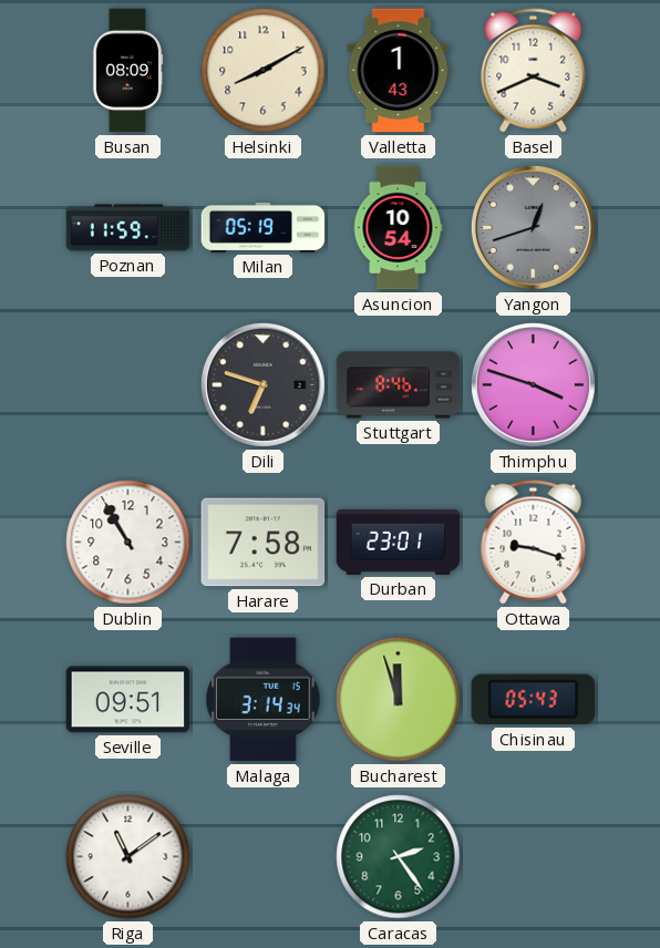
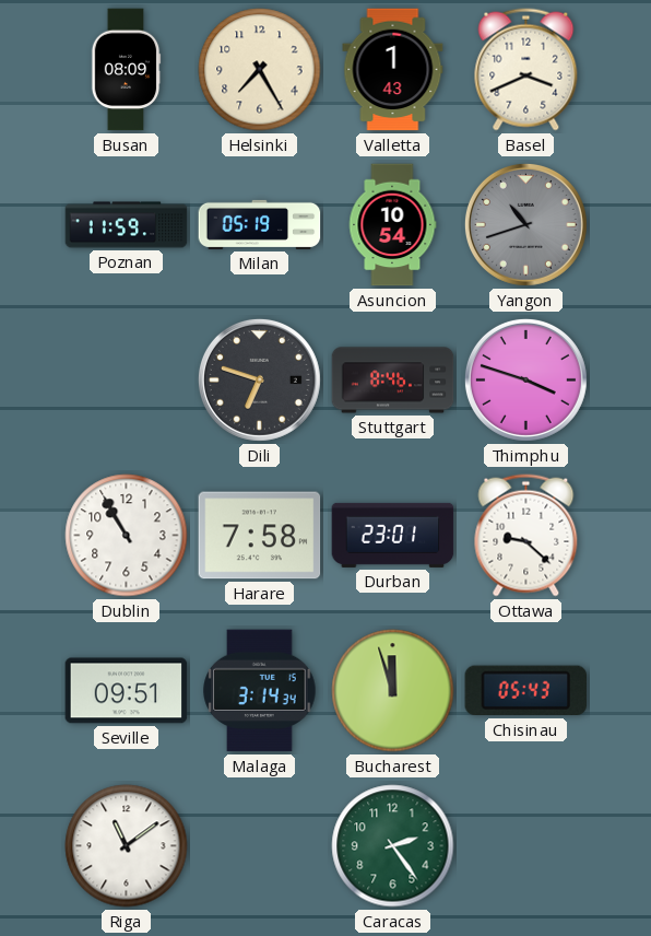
Helsinki: 8:10 -> 7:25
Yangon: 12:42 -> 10:42
Ottawa: 9:18 -> 9:22
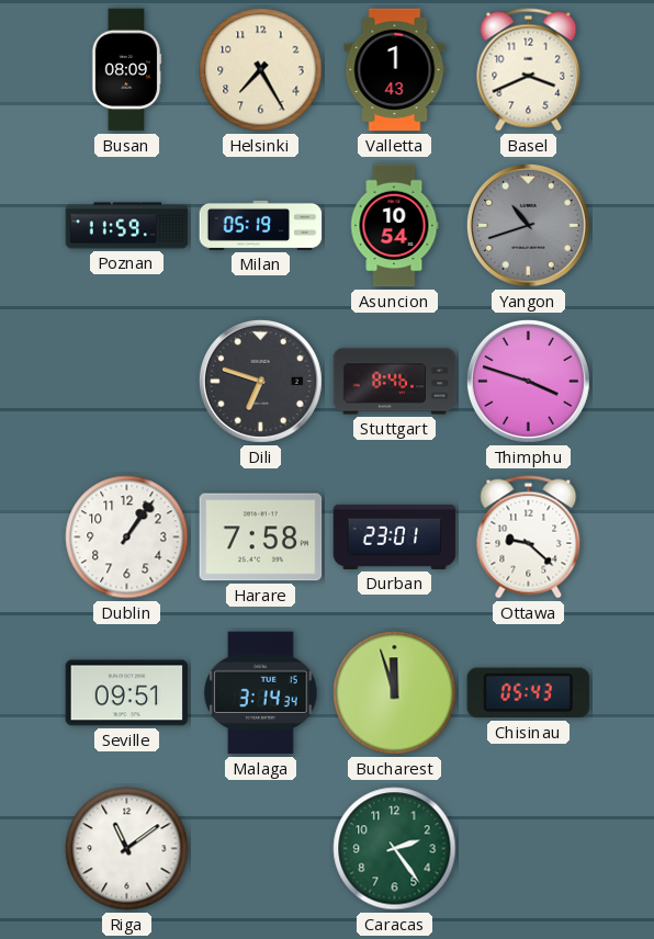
Dublin: 10:55 -> 1:06
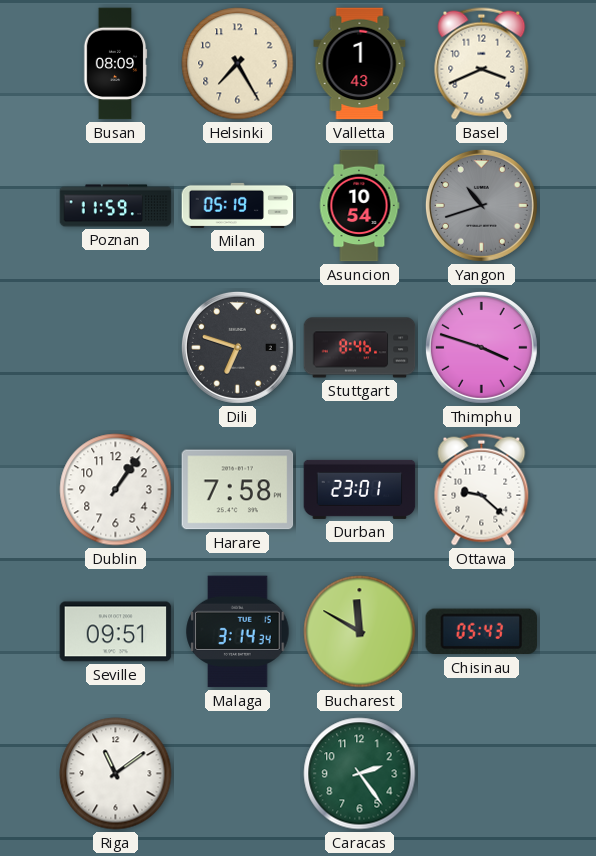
Bucharest: 11:57 -> 11:50
